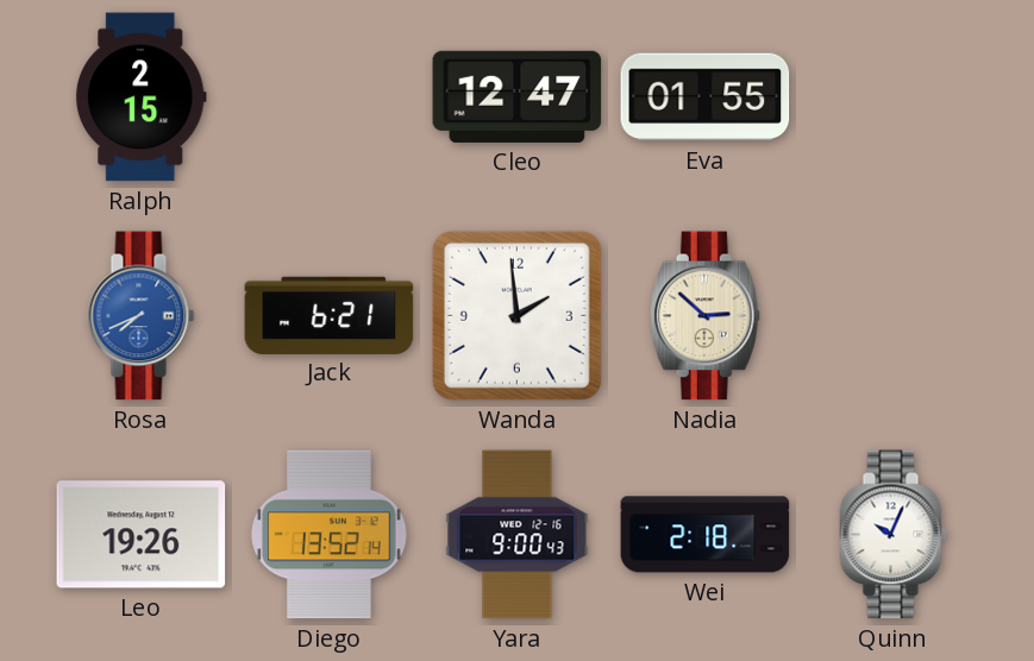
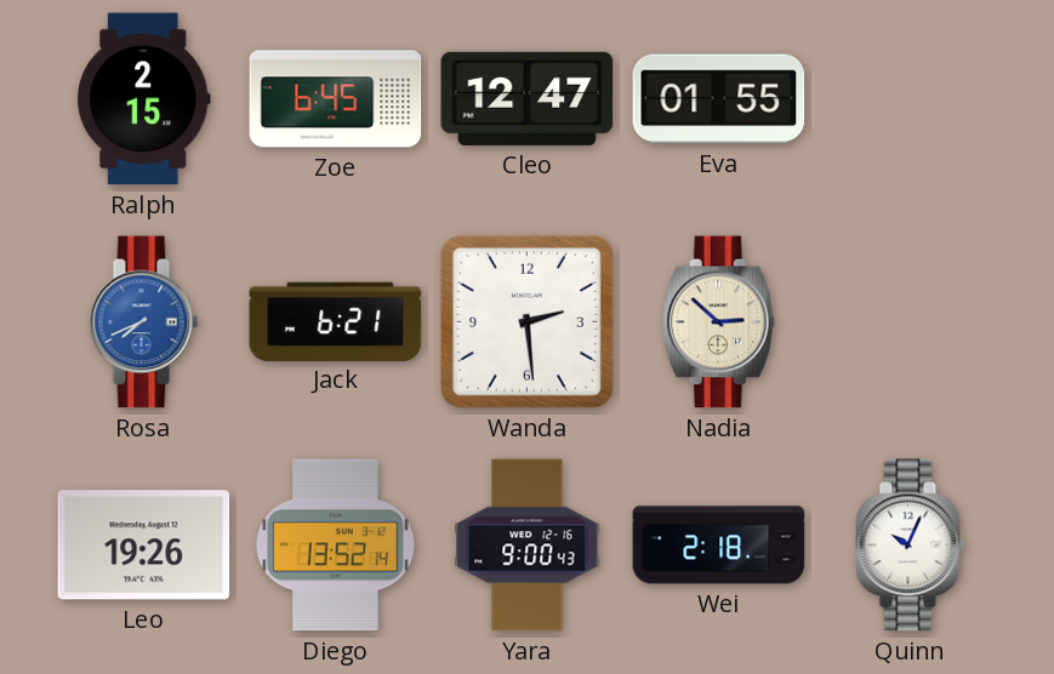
Zoe: none -> 6:45
Wanda: 1:59 -> 2:29
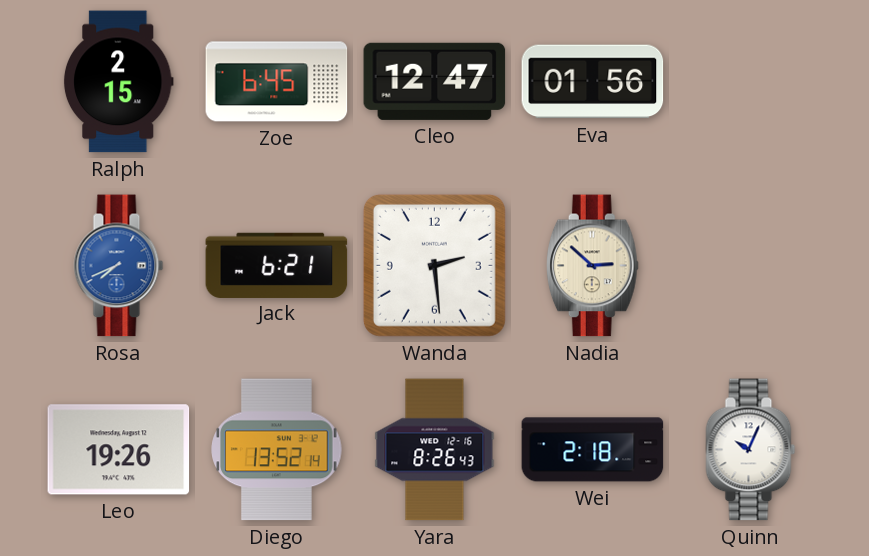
Eva: 01:55 -> 01:56
Yara: 9:00 -> 8:26
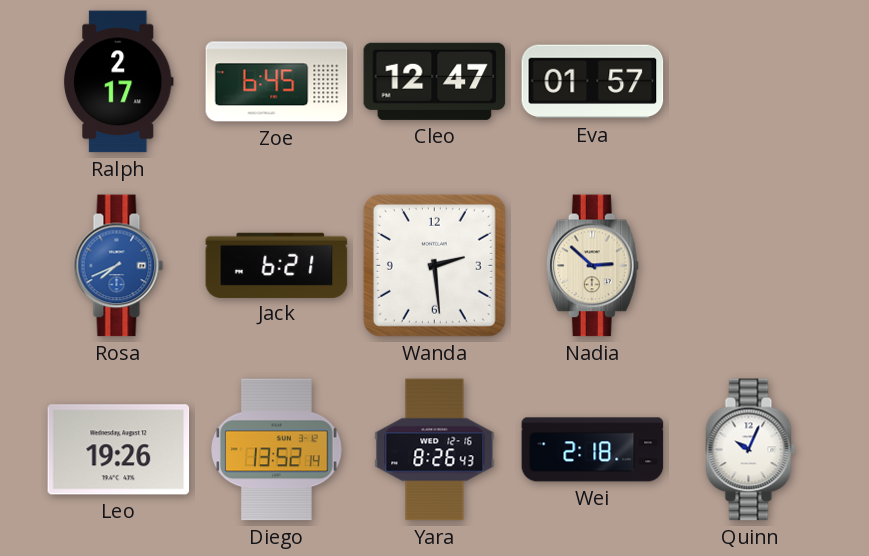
Ralph: 2:15 -> 2:17
Eva: 01:56 -> 01:57
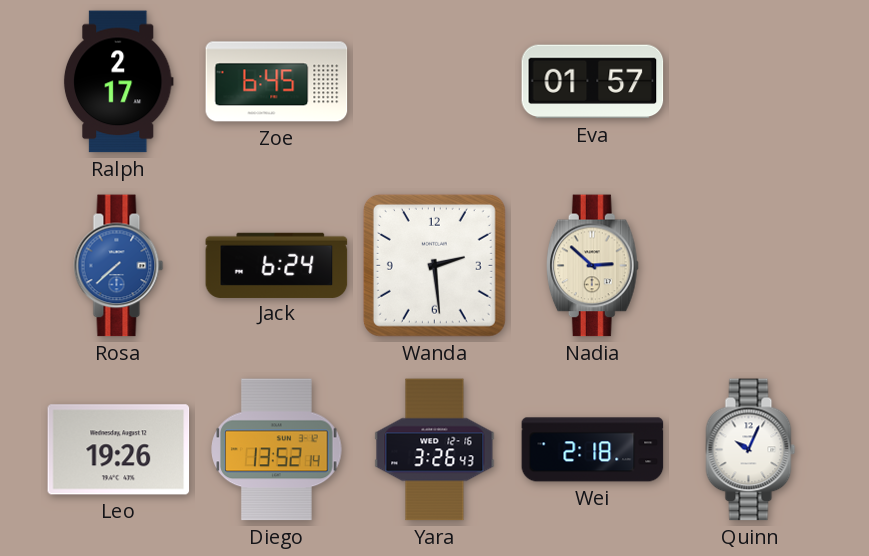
Cleo: 12:47 -> none
Rosa: 7:41 -> 7:38
Jack: 6:21 -> 6:24
Yara: 8:26 -> 3:26
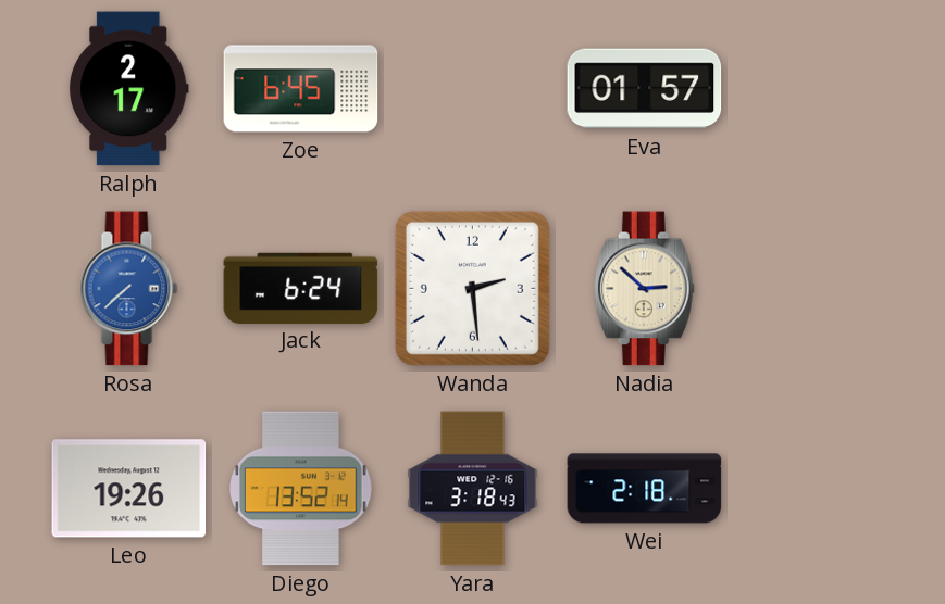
Yara: 3:26 -> 3:18
Quinn: 10:04 -> none
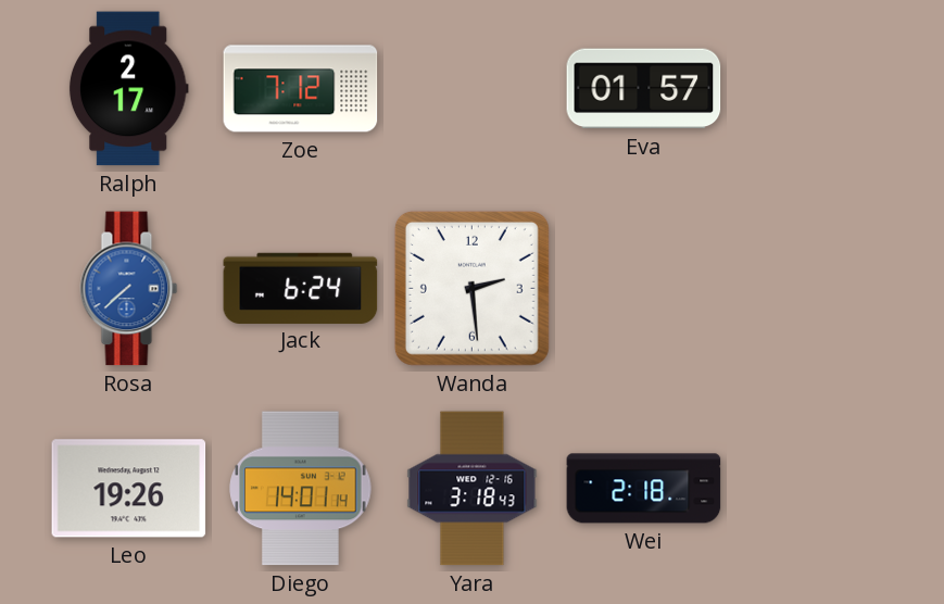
Zoe: 6:45 -> 7:12
Nadia: 2:52 -> none
Diego: 13:52 -> 14:01
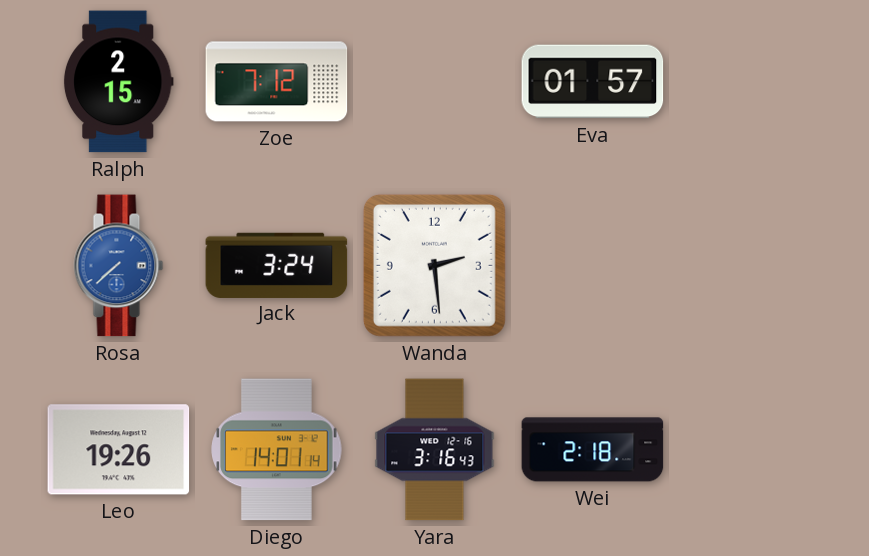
Ralph: 2:17 -> 2:15
Jack: 6:24 -> 3:24
Yara: 3:18 -> 3:16
